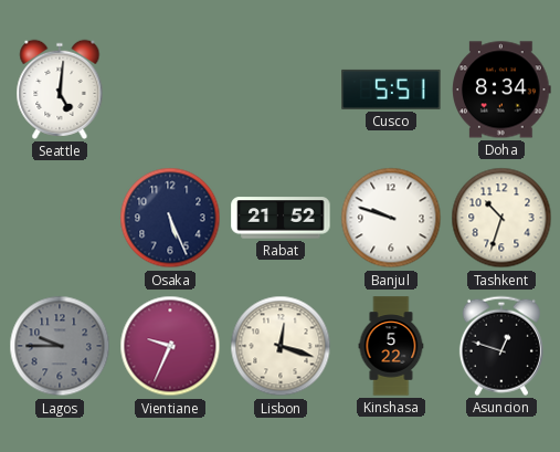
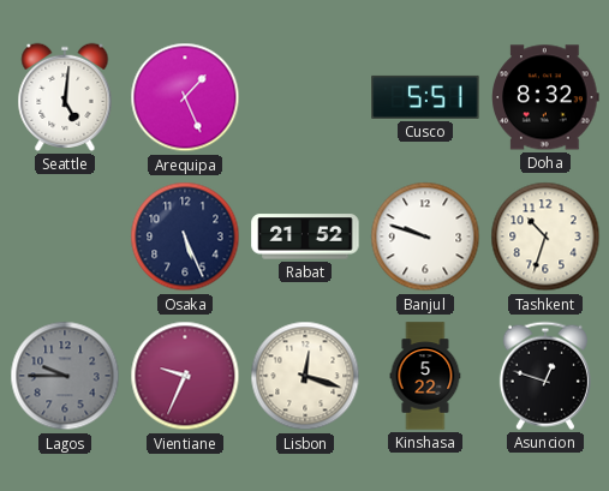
Arequipa: none -> 1:26
Doha: 8:34 -> 8:32
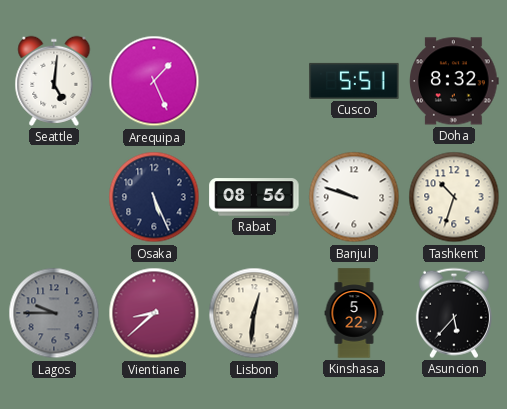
Rabat: 21:52 -> 08:56
Vientiane: 9:34 -> 8:38
Lisbon: 12:18 -> 12:31
Asuncion: 12:48 -> 5:37
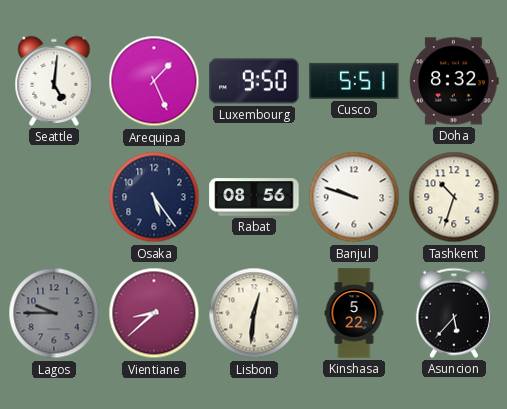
Luxembourg: none -> 9:50
Osaka: 5:26 -> 5:24
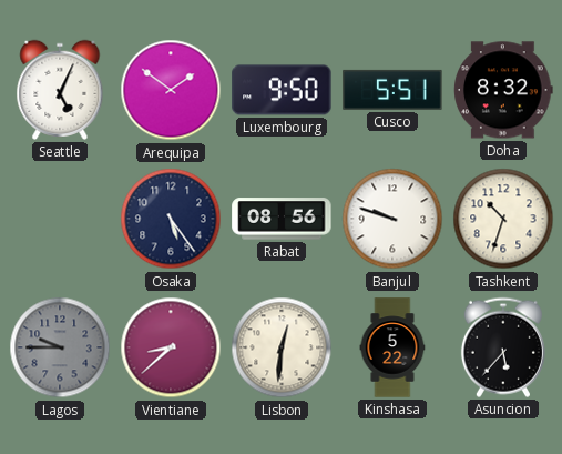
Seattle: 5:01 -> 5:04
Arequipa: 1:26 -> 1:51
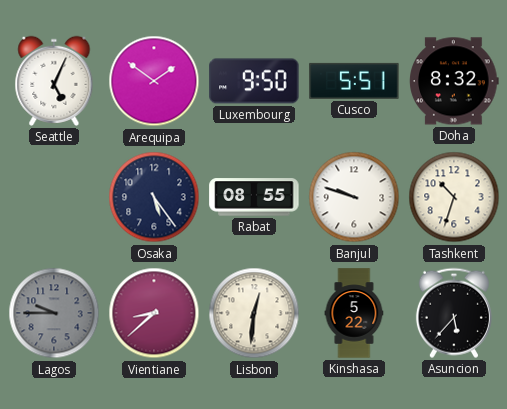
Rabat: 08:56 -> 08:55
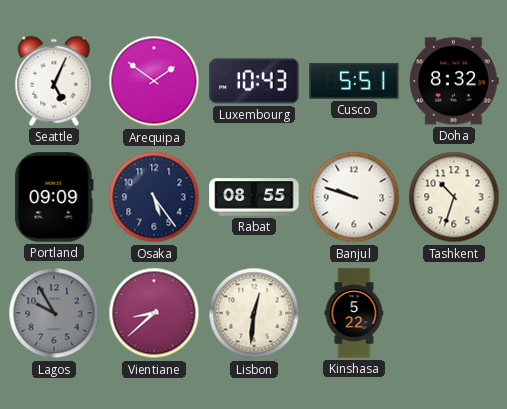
Luxembourg: 9:50 -> 10:43
Portland: none -> 09:09
Lagos: 9:45 -> 9:55
Asuncion: 5:37 -> none
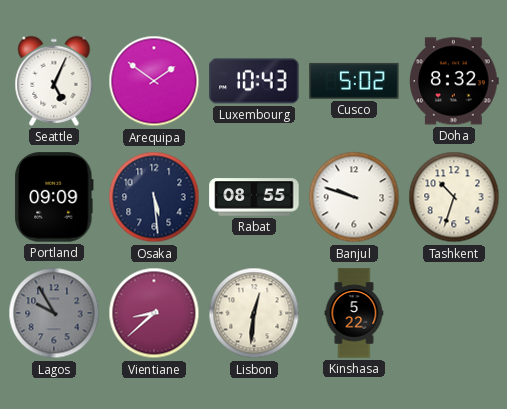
Cusco: 5:51 -> 5:02
Osaka: 5:24 -> 5:29
